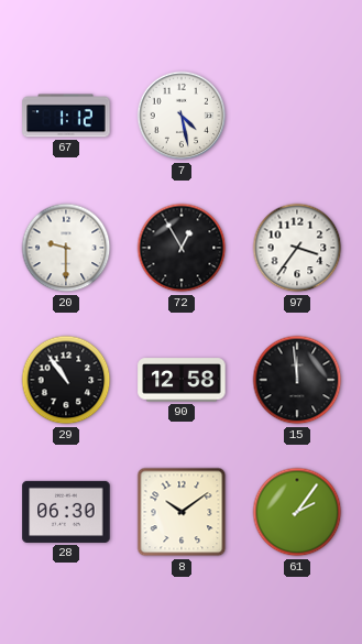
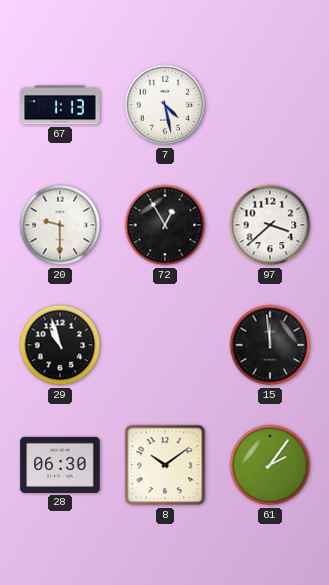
67: 1:12 -> 1:13
97: 3:36 -> 3:38
29: 10:54 -> 10:57
90: 12:58 -> none
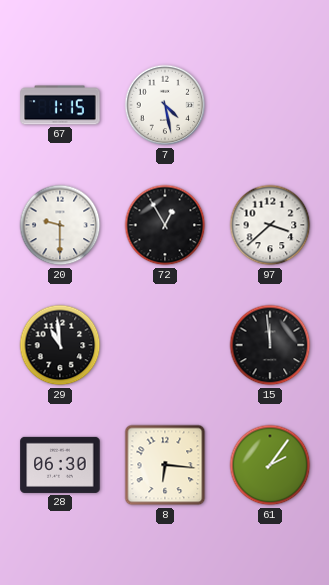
67: 1:13 -> 1:15
29: 10:57 -> 10:59
8: 10:09 -> 6:16
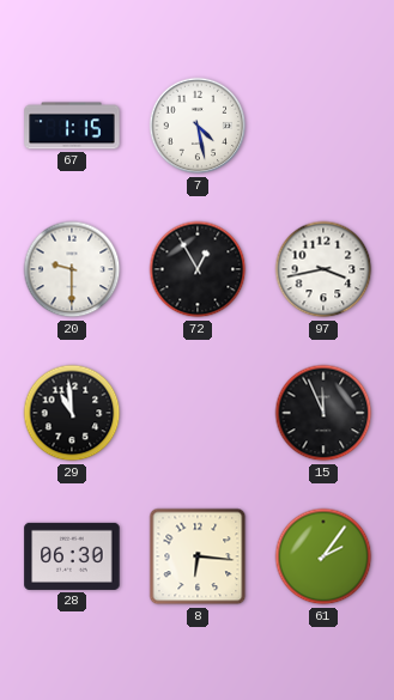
97: 3:38 -> 3:43
15: 11:59 -> 11:56
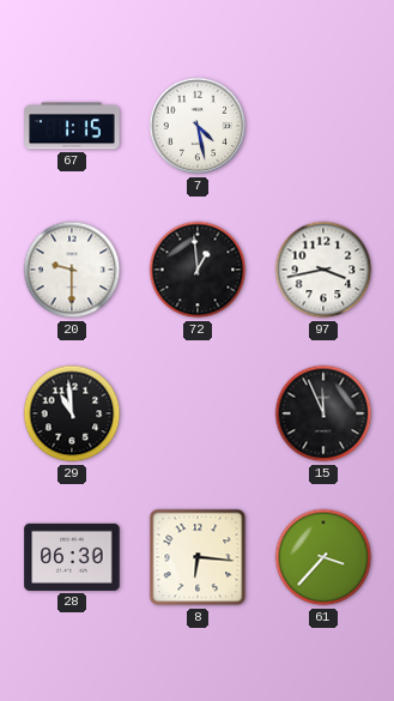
72: 12:55 -> 12:59
61: 2:06 -> 3:37
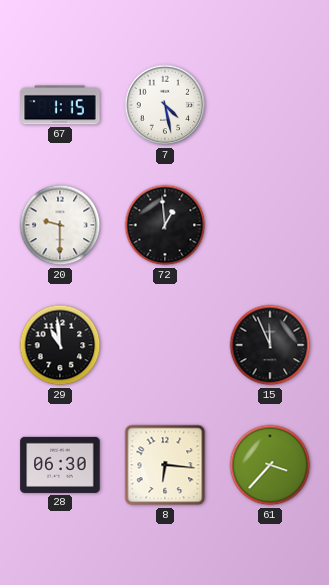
97: 3:43 -> none
